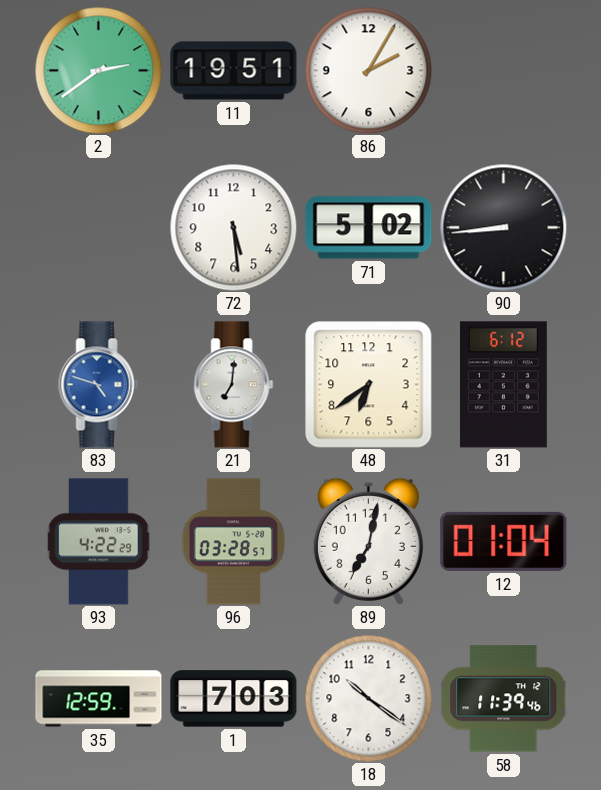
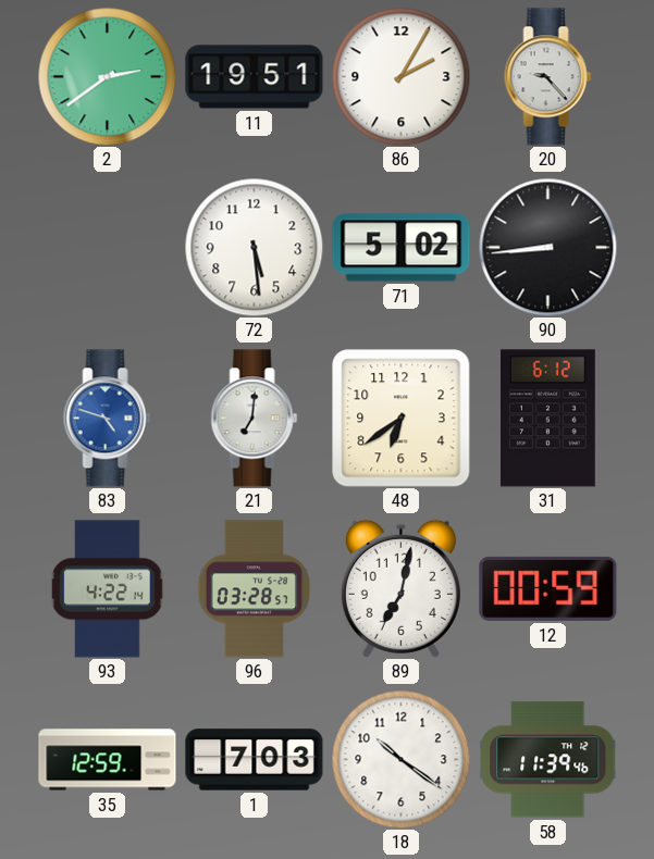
20: none -> 9:23
93: 4:22:29 -> 4:22:14
12: 01:04 -> 00:59
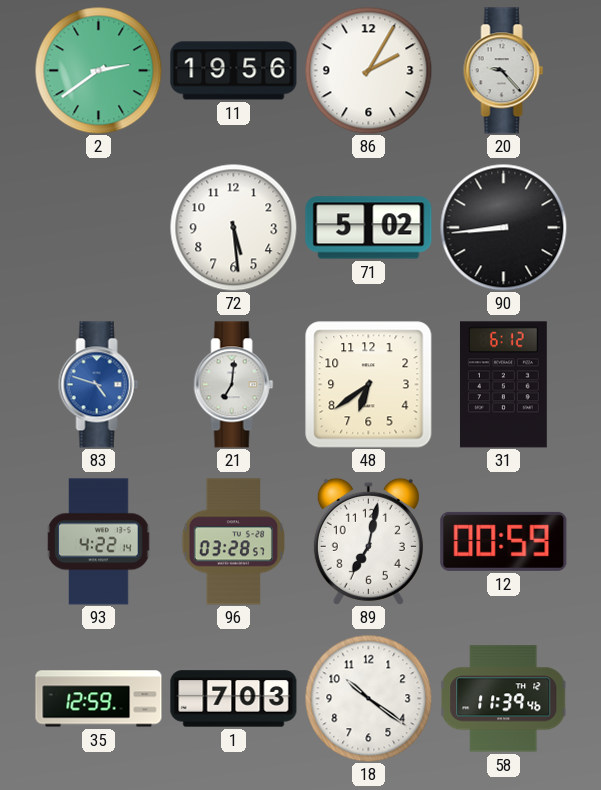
11: 19:51 -> 19:56
